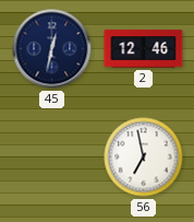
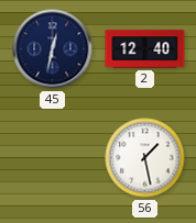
2: 12:46 -> 12:40
56: 6:58 -> 1:28
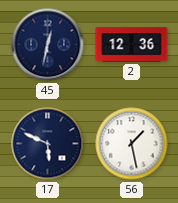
2: 12:40 -> 12:36
17: none -> 5:49
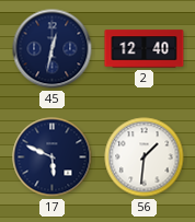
2: 12:36 -> 12:40
56: 1:28 -> 1:31
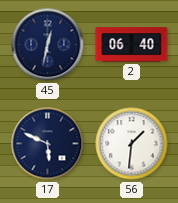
2: 12:40 -> 06:40
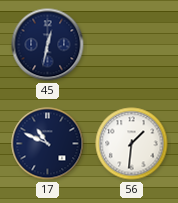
2: 06:40 -> none
17: 5:49 -> 10:49
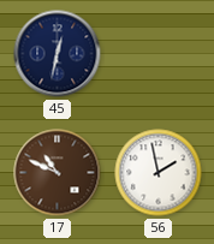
17 dial: navy -> brown
56: 1:31 -> 1:58
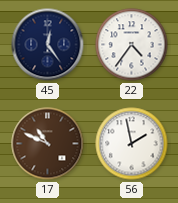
45: 12:32 -> 12:24
22: none -> 4:36
